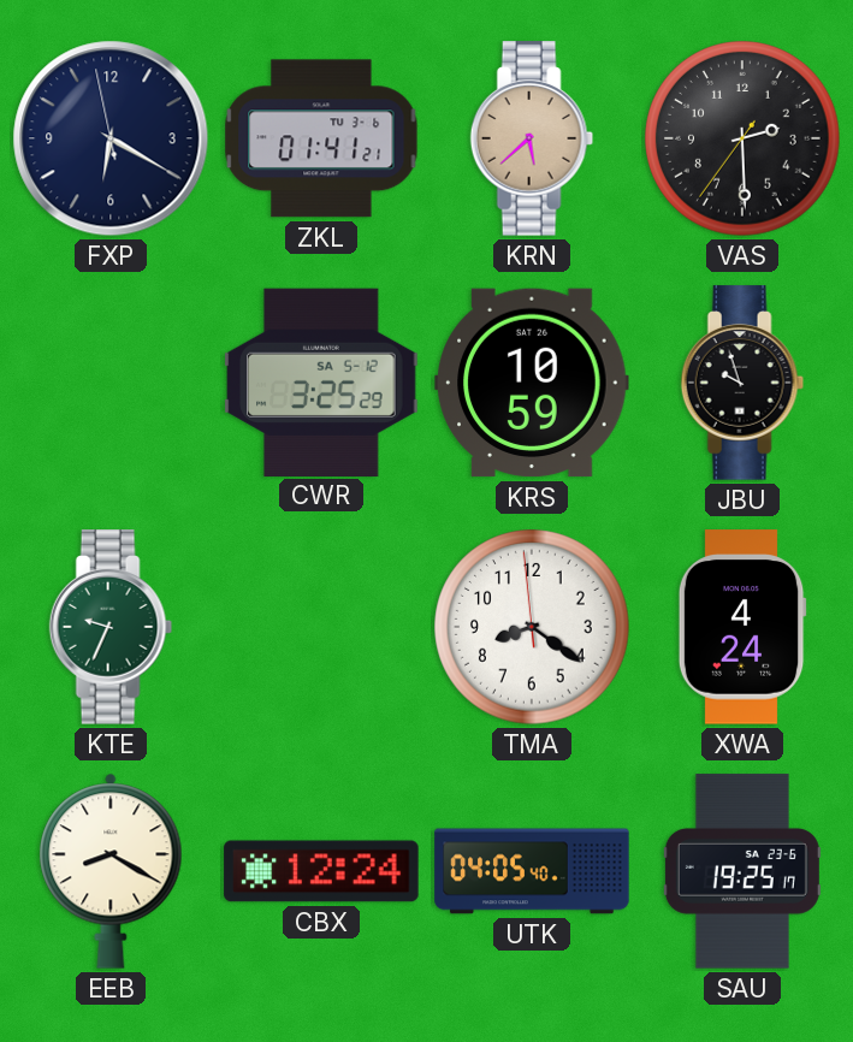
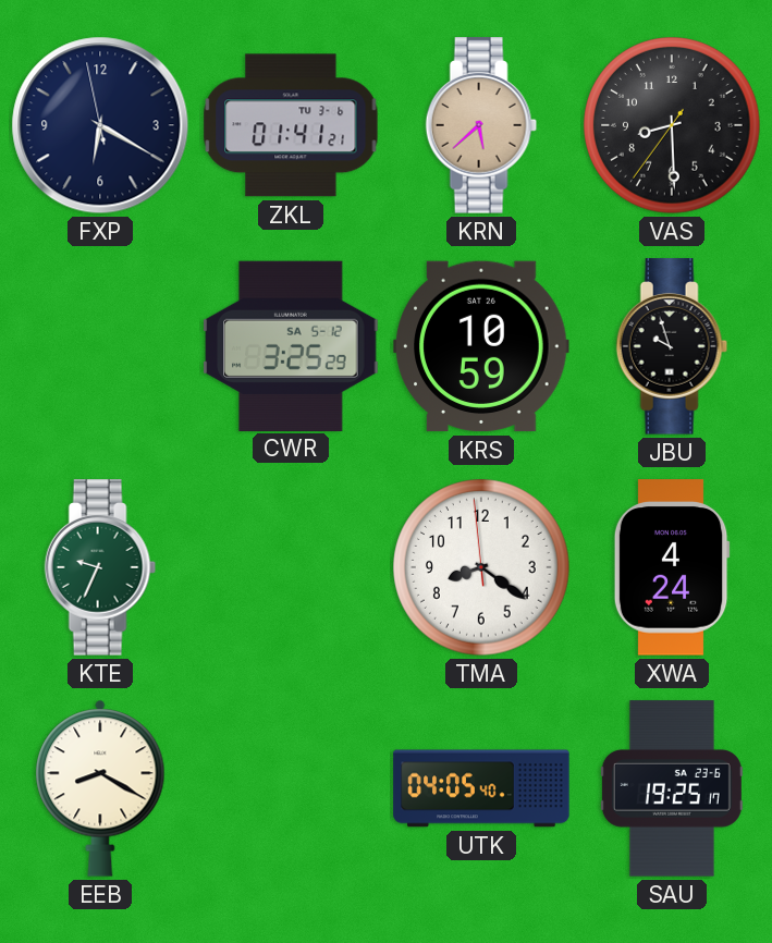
VAS: 2:29 -> 8:29
CBX: 12:24 -> none
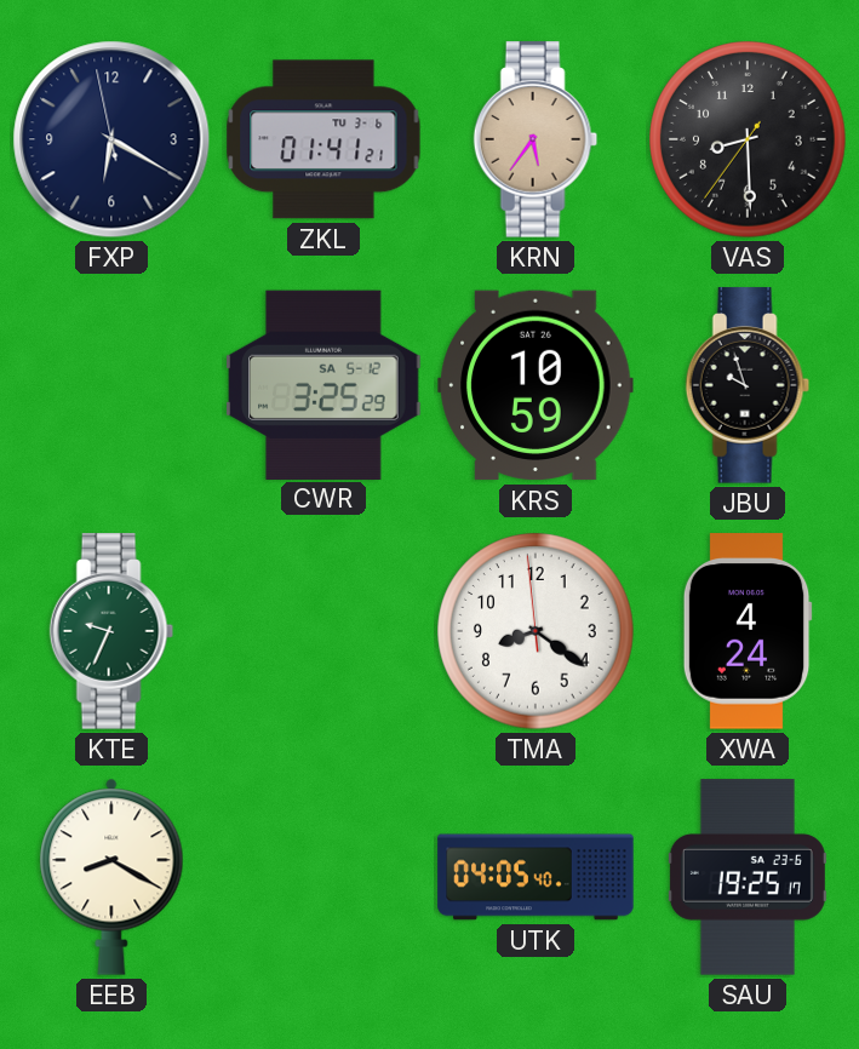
KRN: 5:38 -> 5:36
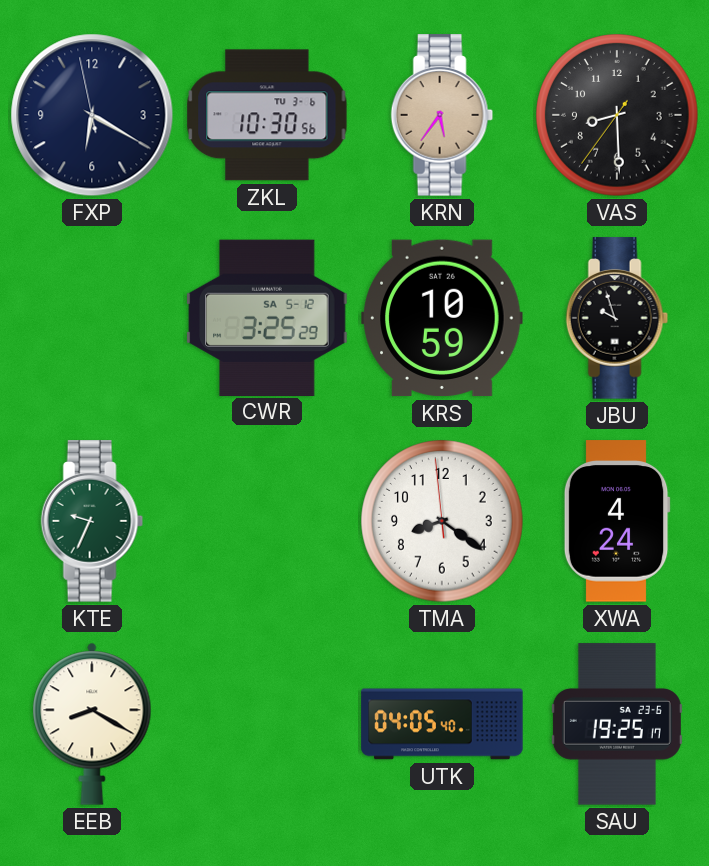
ZKL: 01:41 -> 10:30
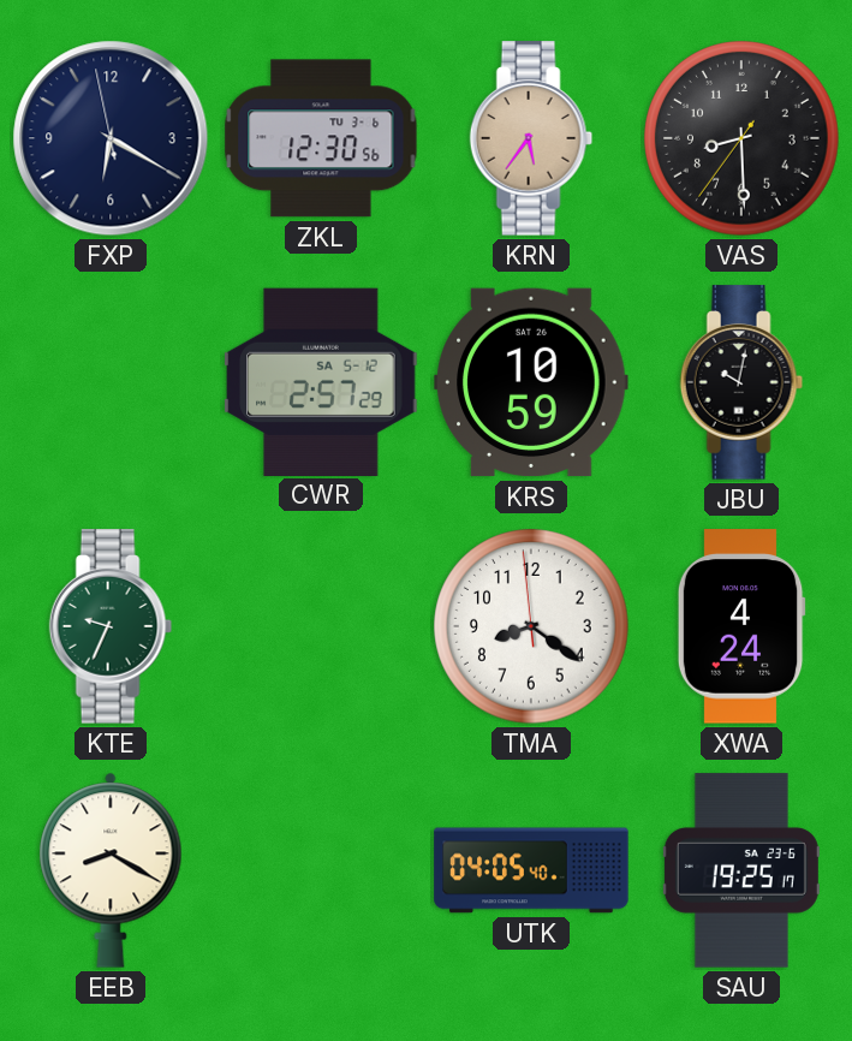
ZKL: 10:30 -> 12:30
CWR: 3:25 -> 2:57
JBU: 9:57 -> 10:02
